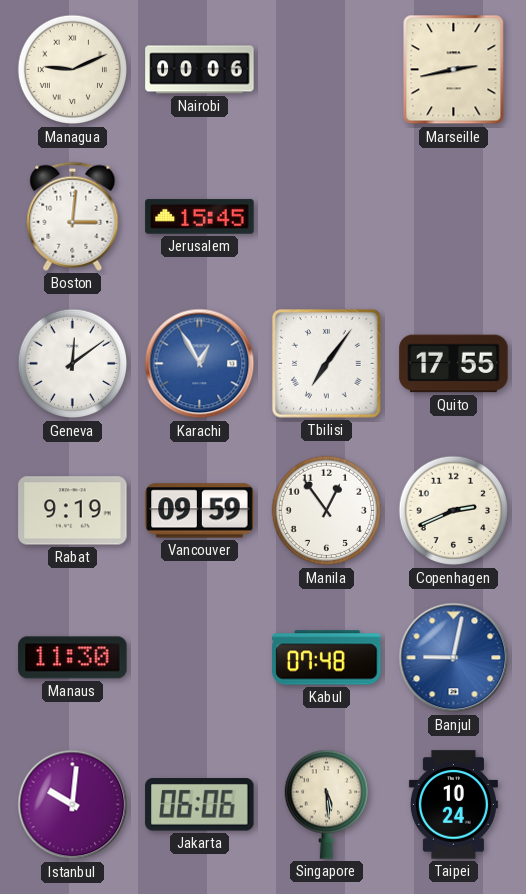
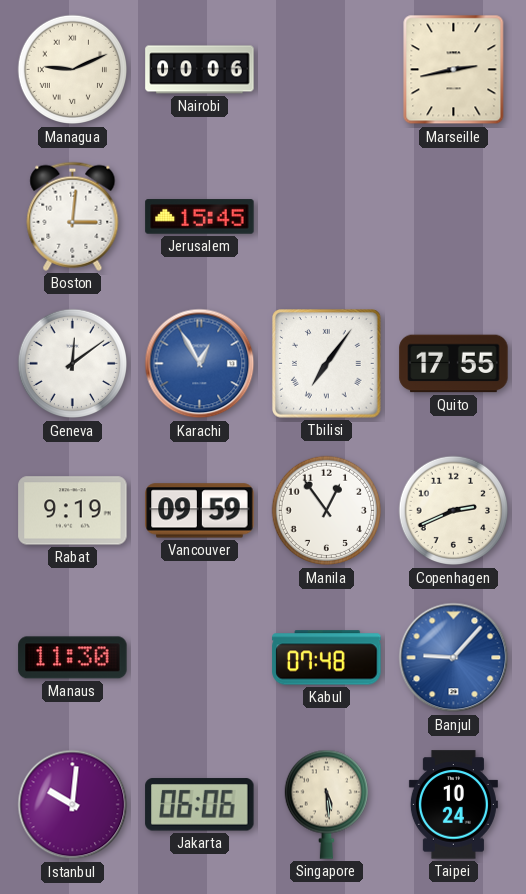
Banjul: 9:02 -> 9:07
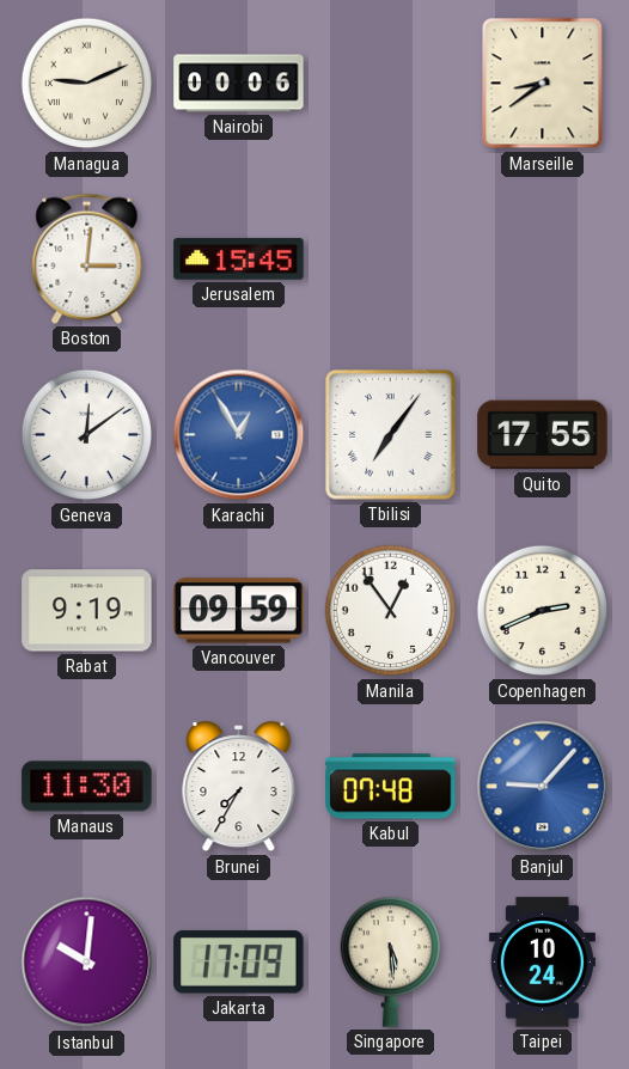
Marseille: 2:43 -> 8:39
Brunei: none -> 7:35
Jakarta: 06:06 -> 17:09
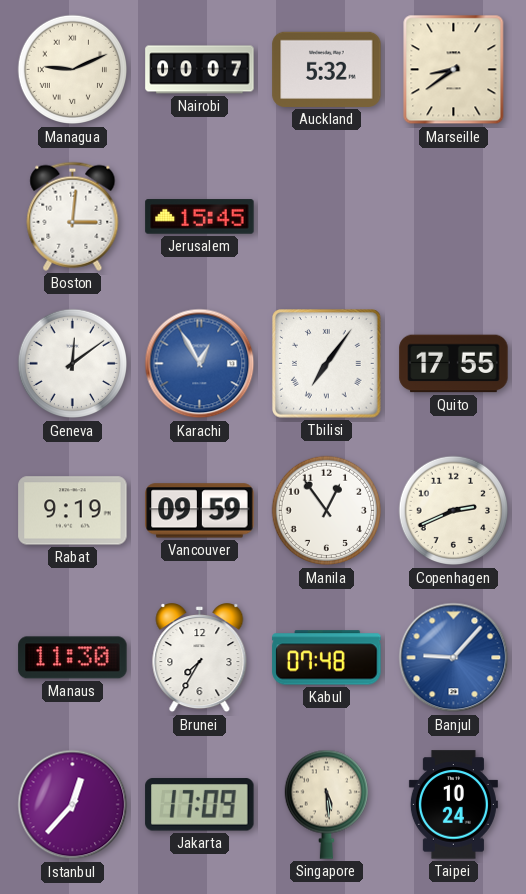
Nairobi: 00:06 -> 00:07
Auckland: none -> 5:32
Istanbul: 10:01 -> 12:37
